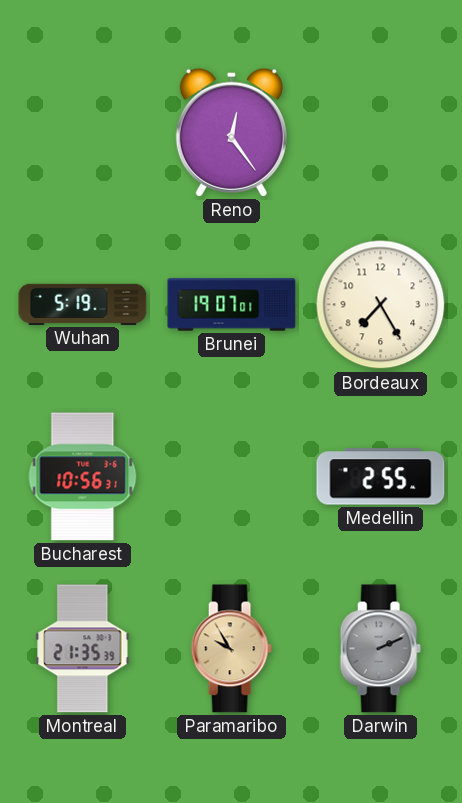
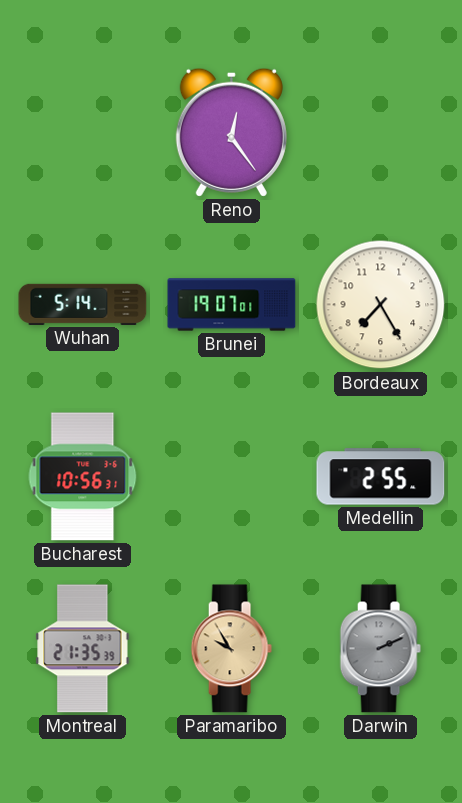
Wuhan: 5:19 -> 5:14
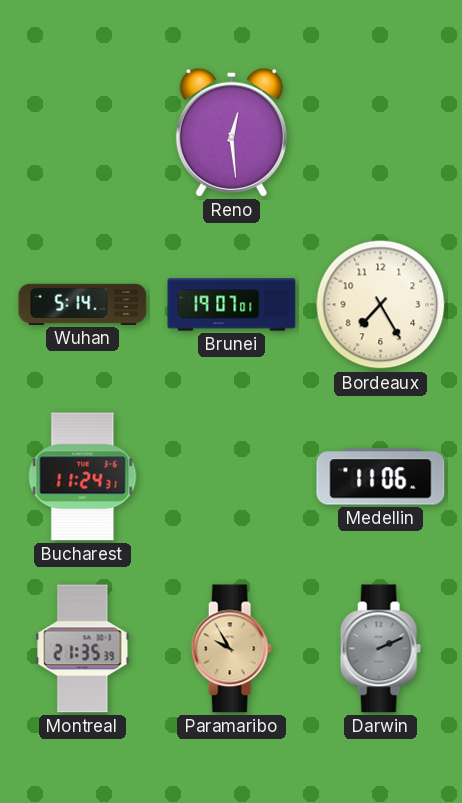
Reno: 12:24 -> 12:29
Bucharest: 10:56 -> 11:24
Medellin: 2:55 -> 11:06
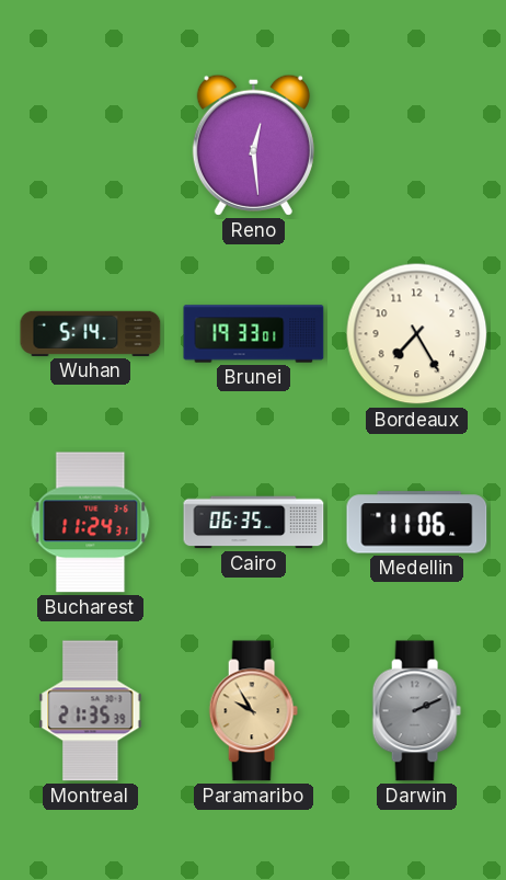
Brunei: 19:07 -> 19:33
Cairo: none -> 06:35
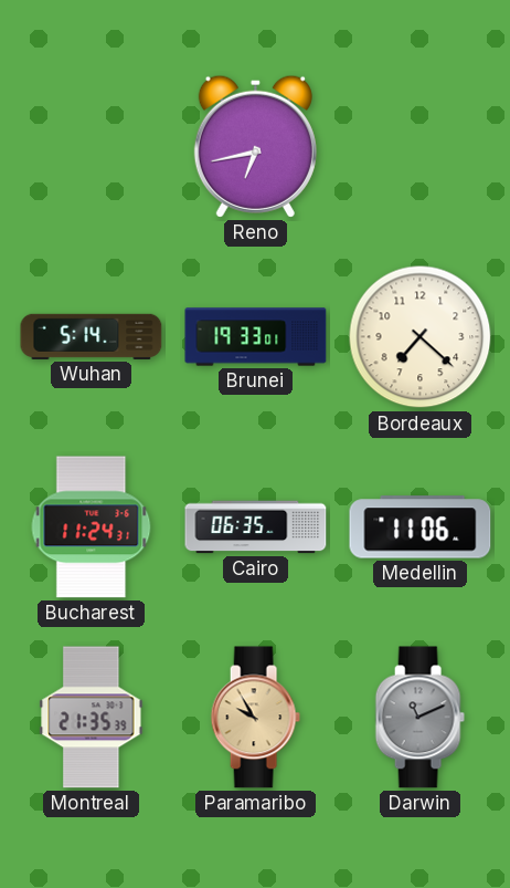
Reno: 12:29 -> 6:43
Bordeaux: 7:25 -> 7:22
Darwin: 2:11 -> 11:11
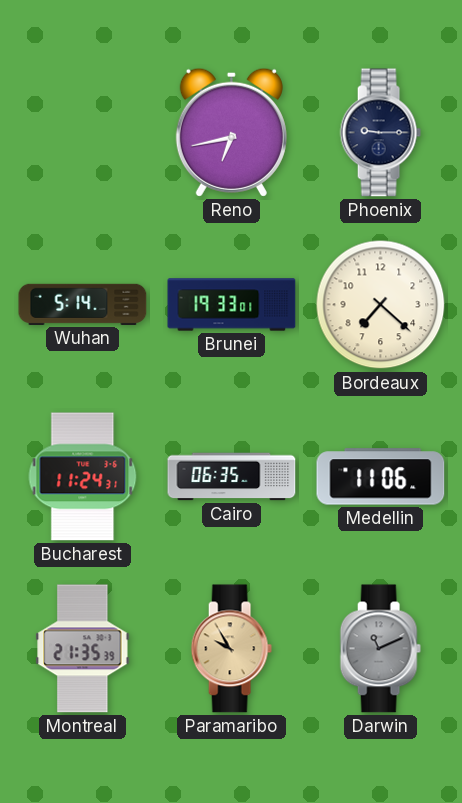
Phoenix: none -> 9:15
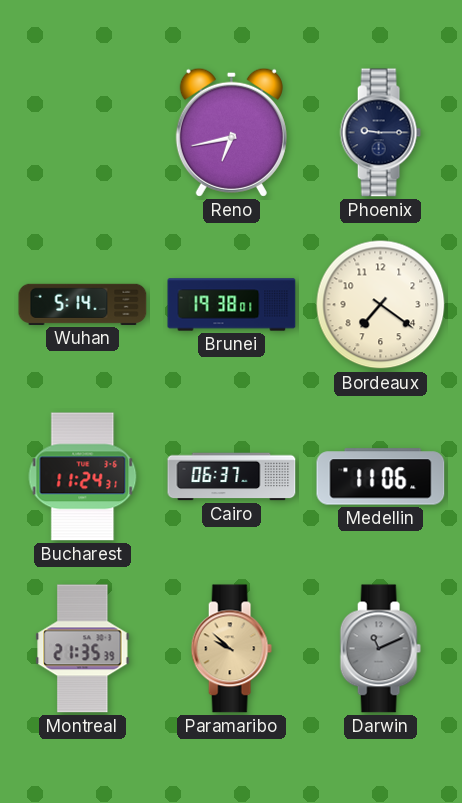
Brunei: 19:33 -> 19:38
Bordeaux: 7:22 -> 7:21
Cairo: 06:35 -> 06:37
Paramaribo: 9:55 -> 9:52
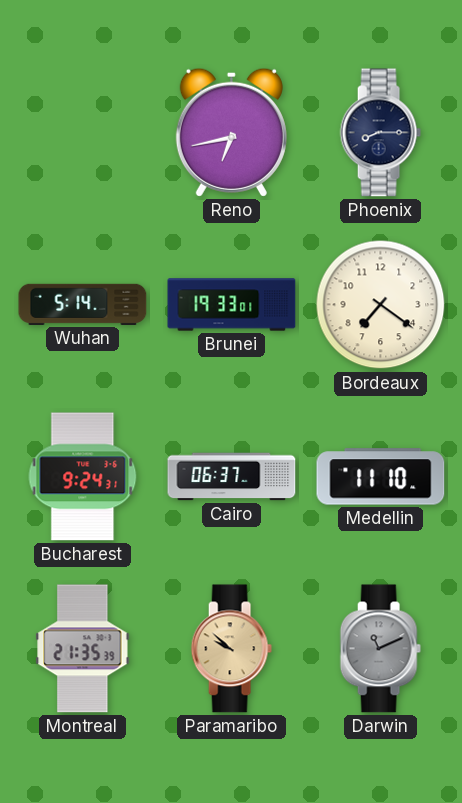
Phoenix: 9:15 -> 8:15
Brunei: 19:38 -> 19:33
Bucharest: 11:24 -> 9:24
Medellin: 11:06 -> 11:10
